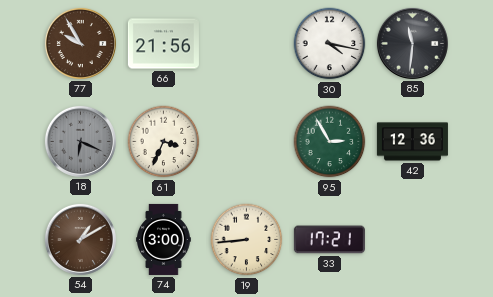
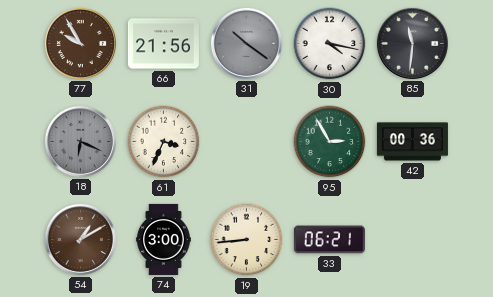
31: none -> 10:21
42: 12:36 -> 00:36
33: 17:21 -> 06:21
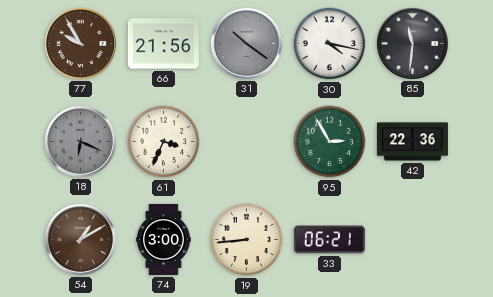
42: 00:36 -> 22:36
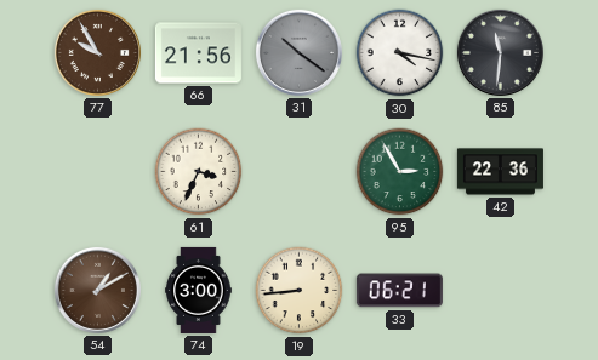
18: 6:19 -> none
